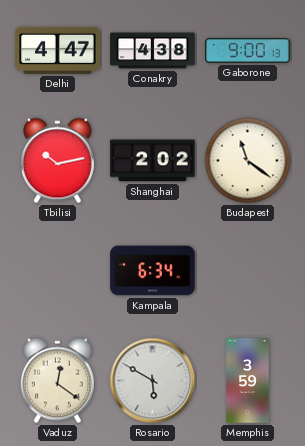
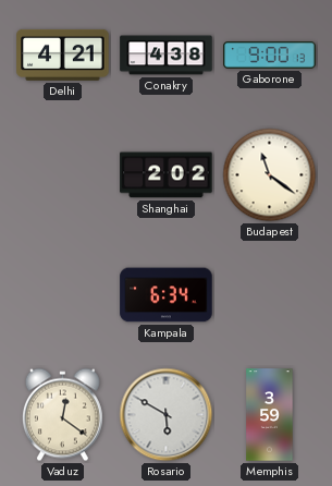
Delhi: 4:47 -> 4:21
Tbilisi: 10:13 -> none
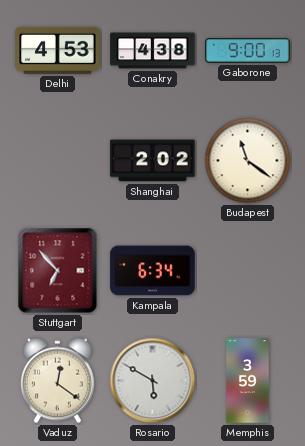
Delhi: 4:21 -> 4:53
Stuttgart: none -> 6:53
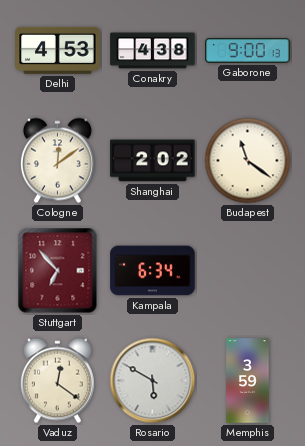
Cologne: none -> 12:09
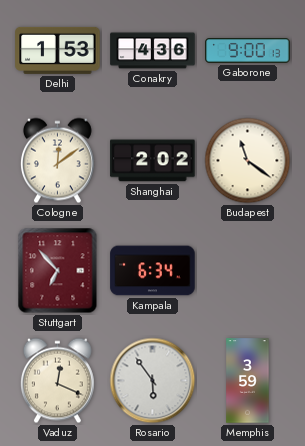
Delhi: 4:53 -> 1:53
Conakry: 4:38 -> 4:36
Vaduz: 12:21 -> 12:19
Rosario: 5:50 -> 5:54
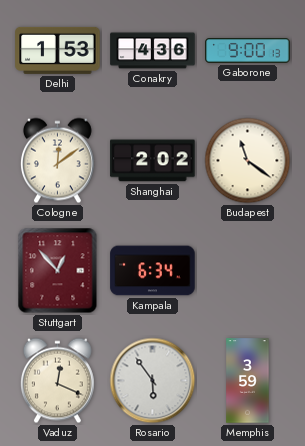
Stuttgart: 6:53 -> 12:53
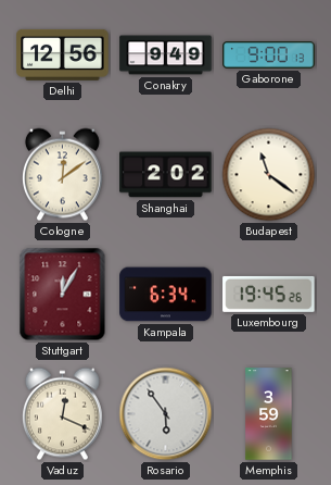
Delhi: 1:53 -> 12:56
Conakry: 4:36 -> 9:49
Stuttgart: 12:53 -> 12:05
Luxembourg: none -> 19:45
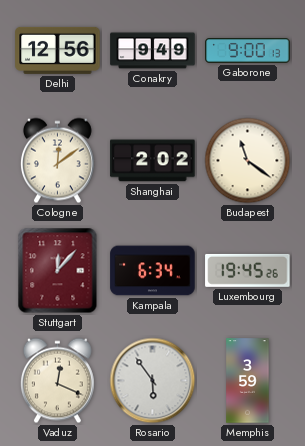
Stuttgart: 12:05 -> 12:07
